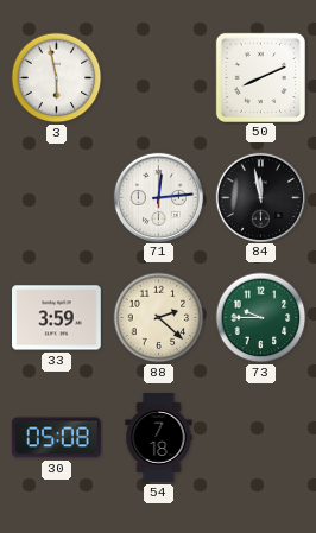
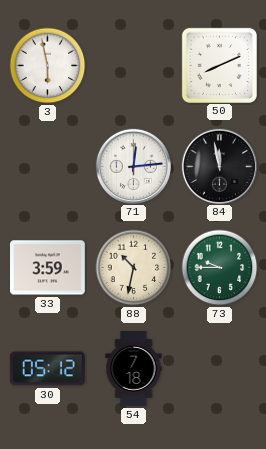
88: 2:22 -> 10:32
30: 05:08 -> 05:12
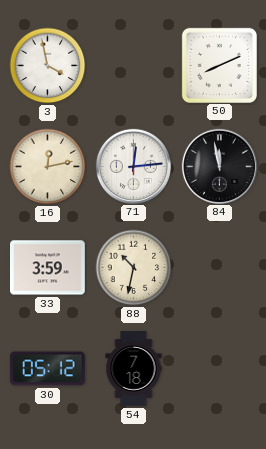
3: 5:58 -> 3:58
16: none -> 12:13
73: 9:45 -> none
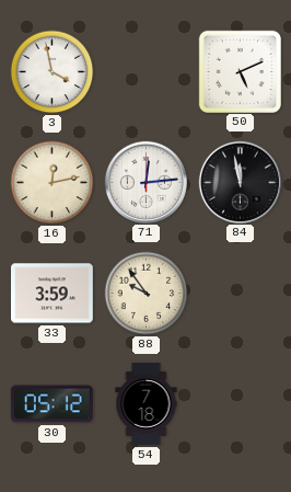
50: 8:11 -> 5:11
88: 10:32 -> 9:54
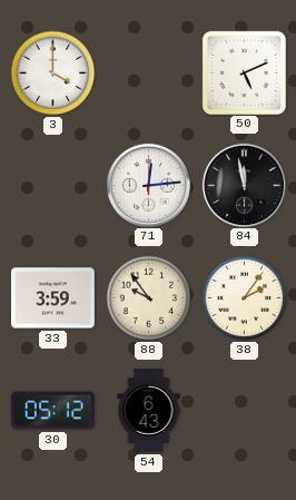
3: 3:58 -> 4:00
16: 12:13 -> none
38: none -> 2:06
54: 7:18 -> 6:43
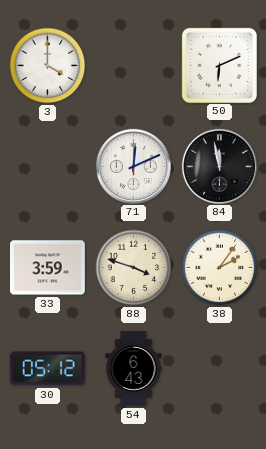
50: 5:11 -> 6:11
71: 12:14 -> 12:11
88: 9:54 -> 3:48
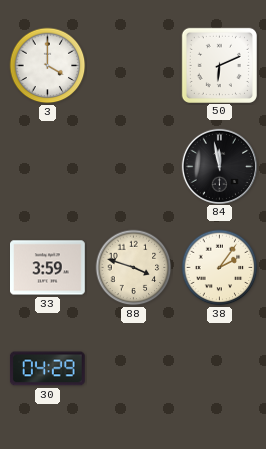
71: 12:11 -> none
30: 05:12 -> 04:29
54: 6:43 -> none
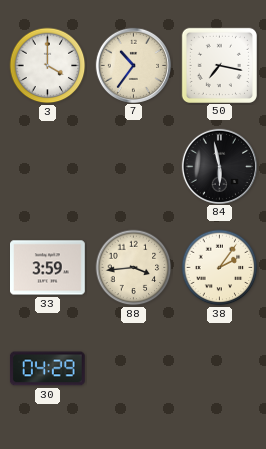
7: none -> 10:36
50: 6:11 -> 7:17
84: 11:58 -> 5:58
88: 3:48 -> 3:44
